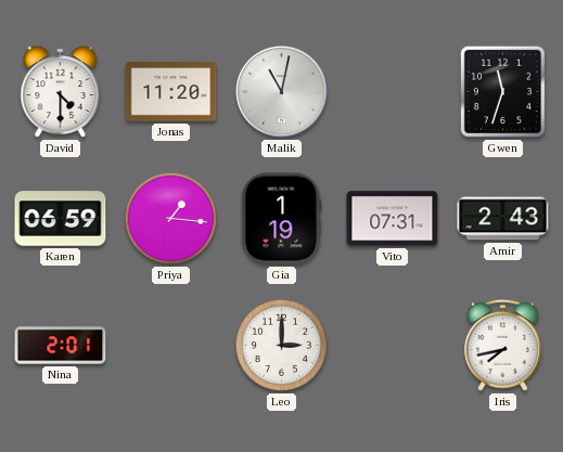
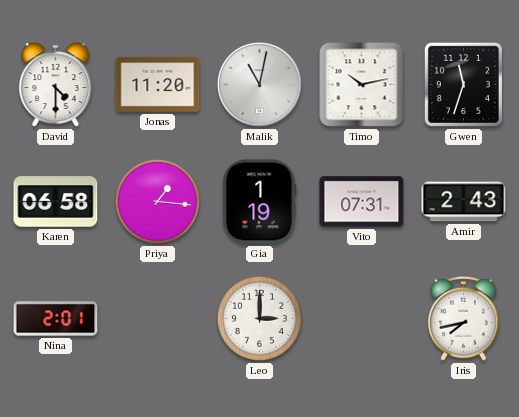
Timo: none -> 10:13
Karen: 06:59 -> 06:58
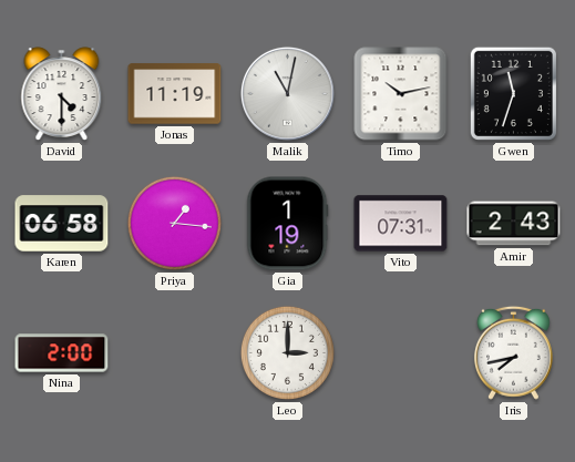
Jonas: 11:20 -> 11:19
Nina: 2:01 -> 2:00
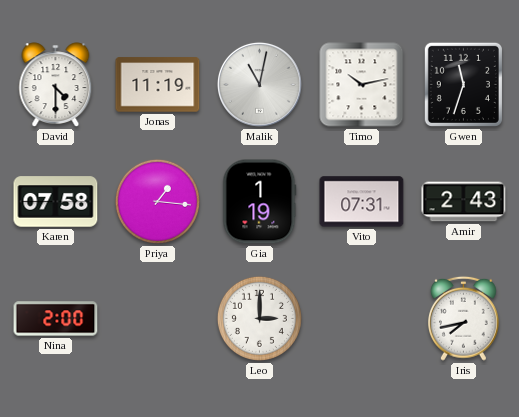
Karen: 06:58 -> 07:58
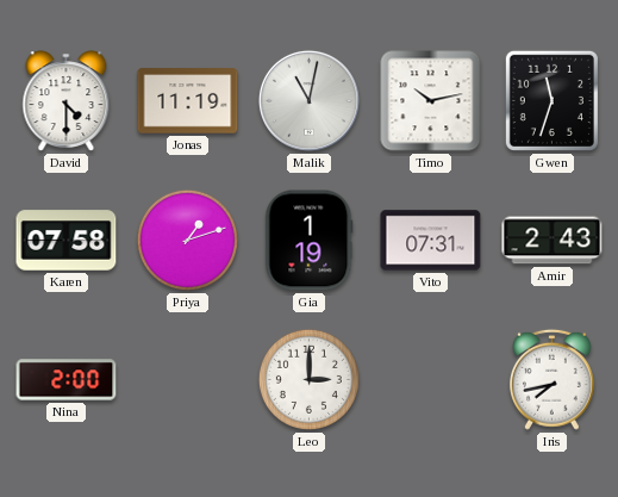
Priya: 1:16 -> 1:12
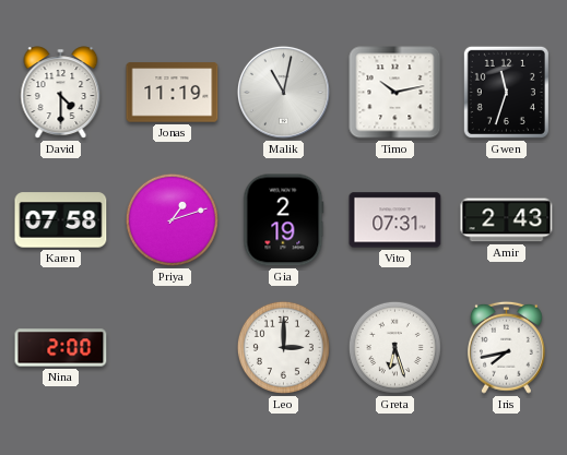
Gia: 1:19 -> 2:19
Greta: none -> 6:27
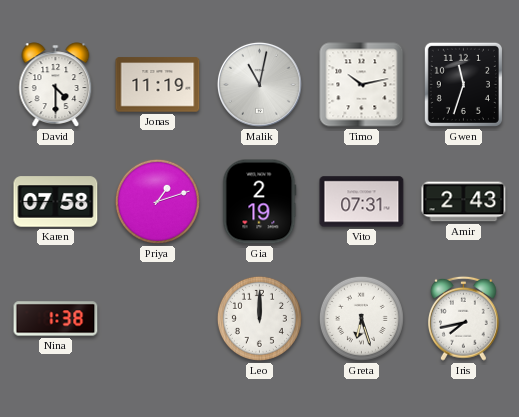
Nina: 2:00 -> 1:38
Leo: 3:00 -> 12:00
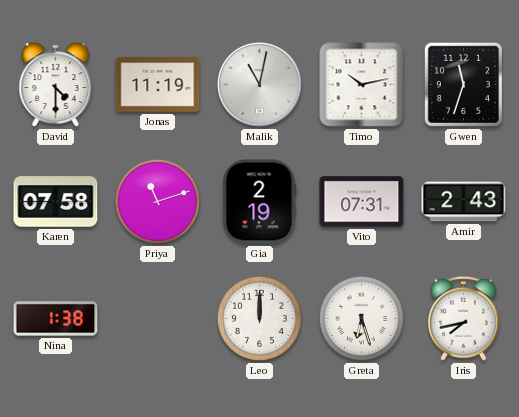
Priya: 1:12 -> 11:12
